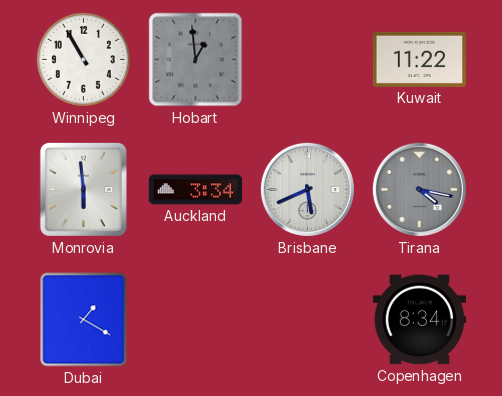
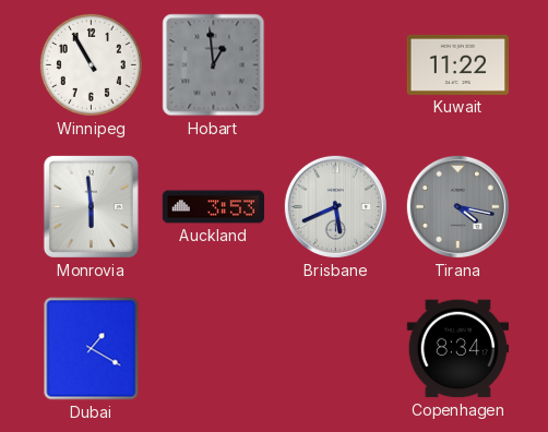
Auckland: 3:34 -> 3:53
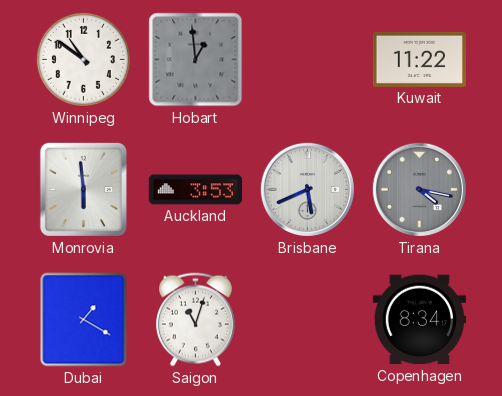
Winnipeg: 10:55 -> 10:51
Saigon: none -> 11:03
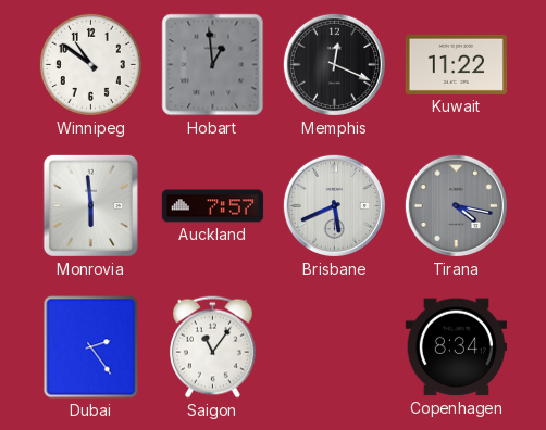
Memphis: none -> 12:19
Auckland: 3:53 -> 7:57
Dubai: 1:20 -> 2:24
Saigon: 11:03 -> 11:06
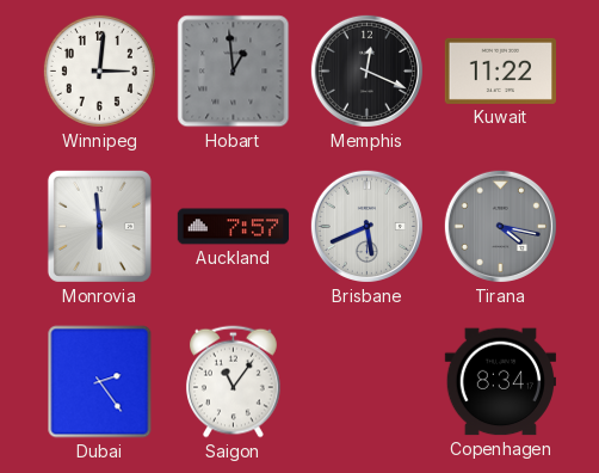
Winnipeg: 10:51 -> 3:01
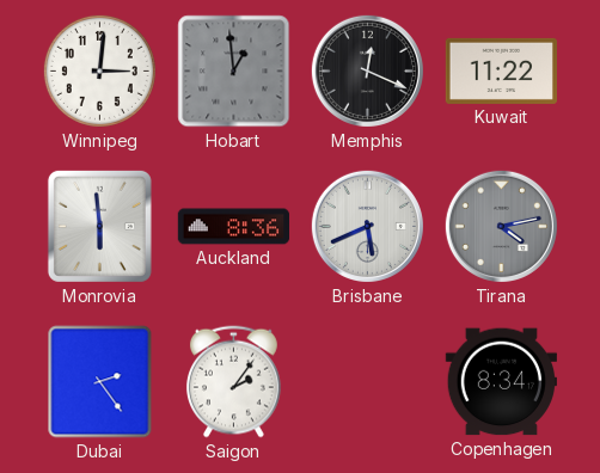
Auckland: 7:57 -> 8:36
Tirana: 4:17 -> 4:13
Saigon: 11:06 -> 2:06
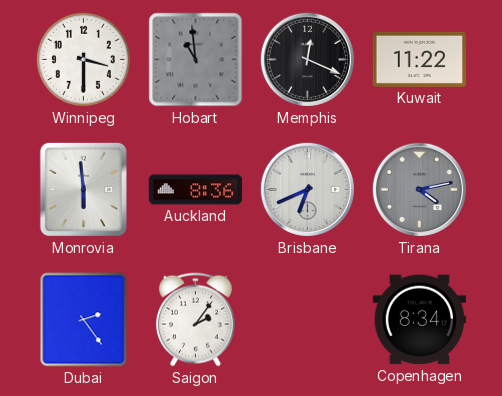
Winnipeg: 3:01 -> 3:30
Hobart: 12:59 -> 10:59
Brisbane: 5:41 -> 6:41
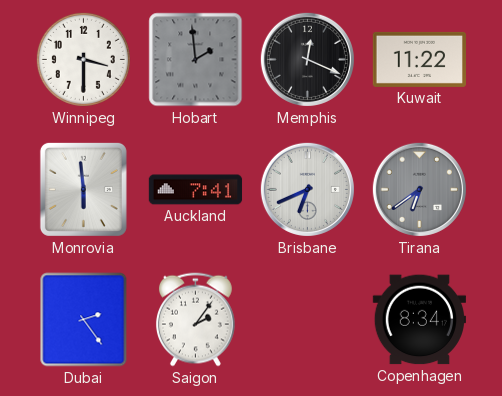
Hobart: 10:59 -> 1:59
Auckland: 8:36 -> 7:41
Tirana: 4:13 -> 6:39
